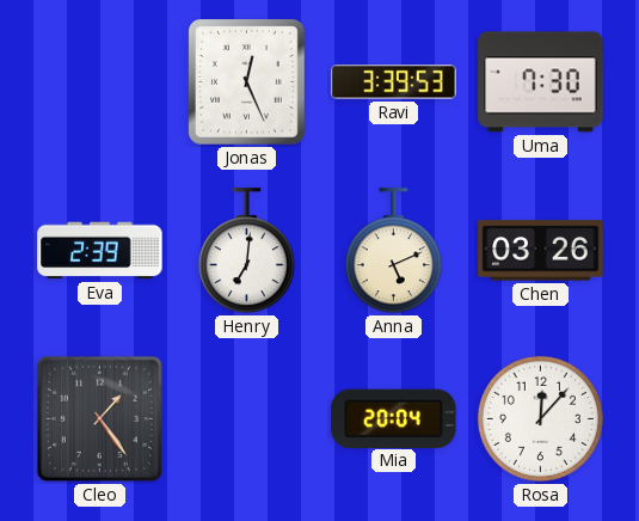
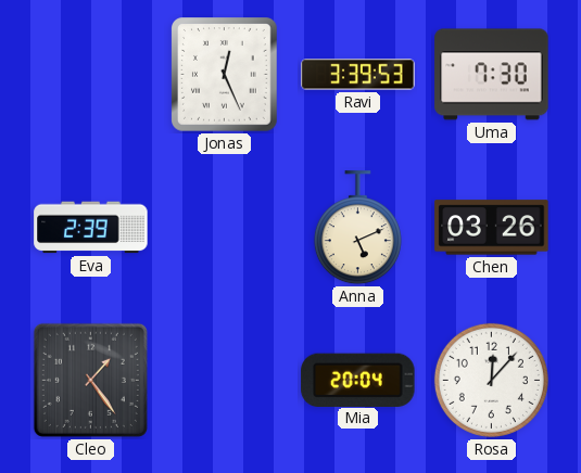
Henry: 7:01 -> none
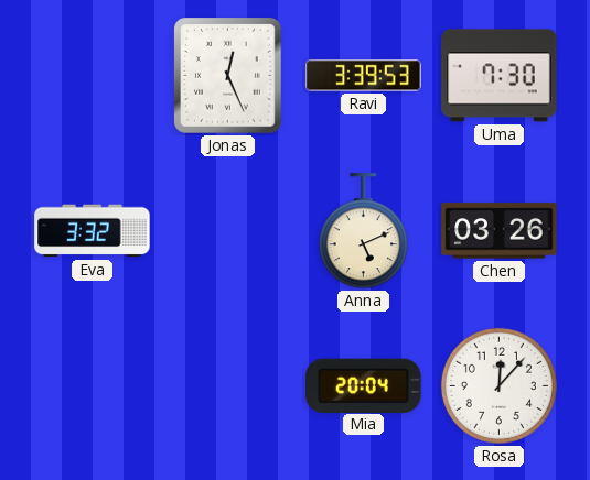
Eva: 2:39 -> 3:32
Cleo: 1:24 -> none
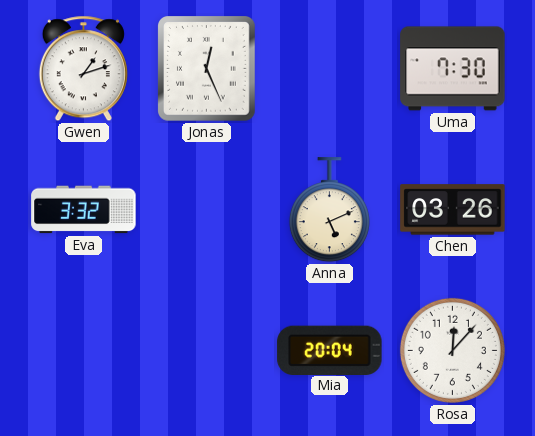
Gwen: none -> 1:12
Ravi: 3:39 -> none
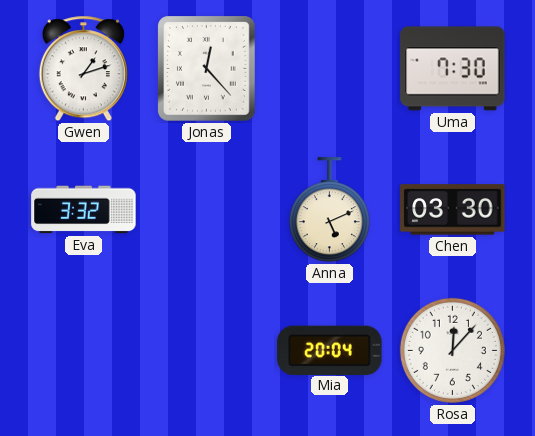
Jonas: 12:26 -> 12:23
Chen: 03:26 -> 03:30
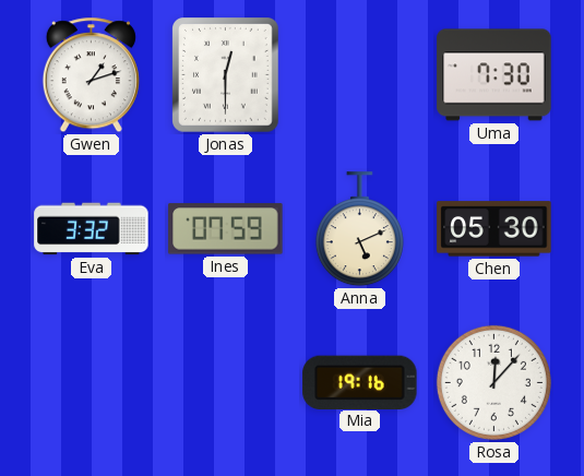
Jonas: 12:23 -> 12:30
Ines: none -> 07:59
Chen: 03:30 -> 05:30
Mia: 20:04 -> 19:16
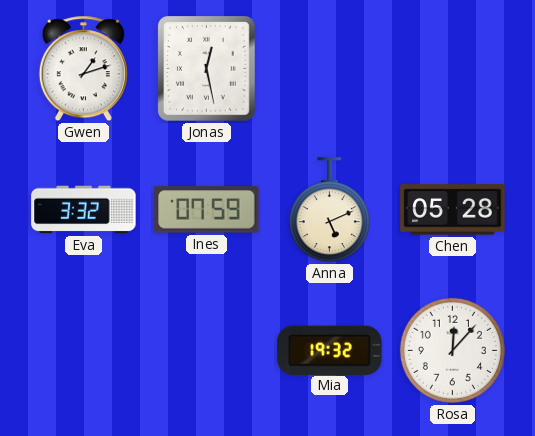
Jonas: 12:30 -> 12:28
Uma: 7:30 -> none
Chen: 05:30 -> 05:28
Mia: 19:16 -> 19:32
